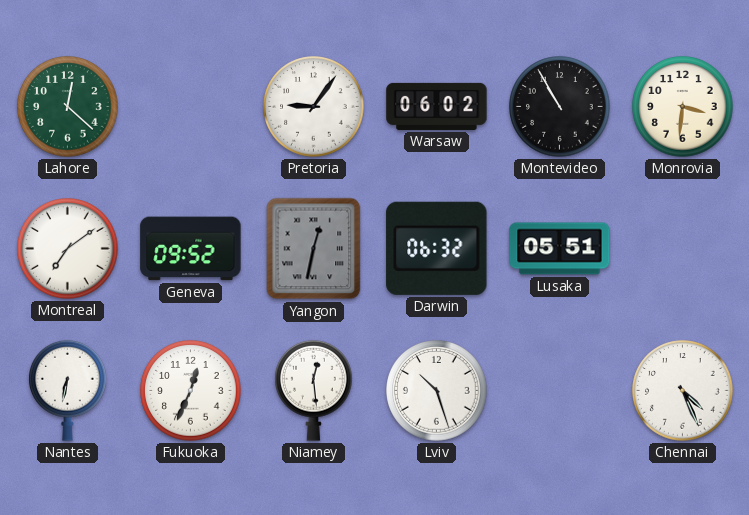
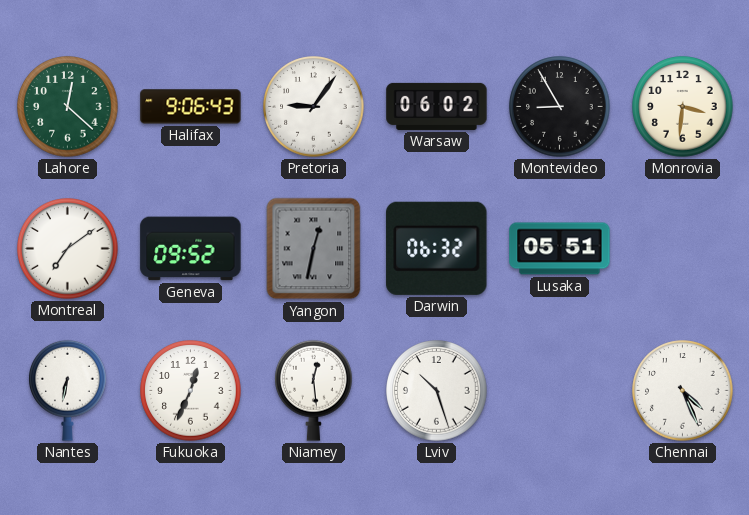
Halifax: none -> 9:06
Montevideo: 10:55 -> 8:55
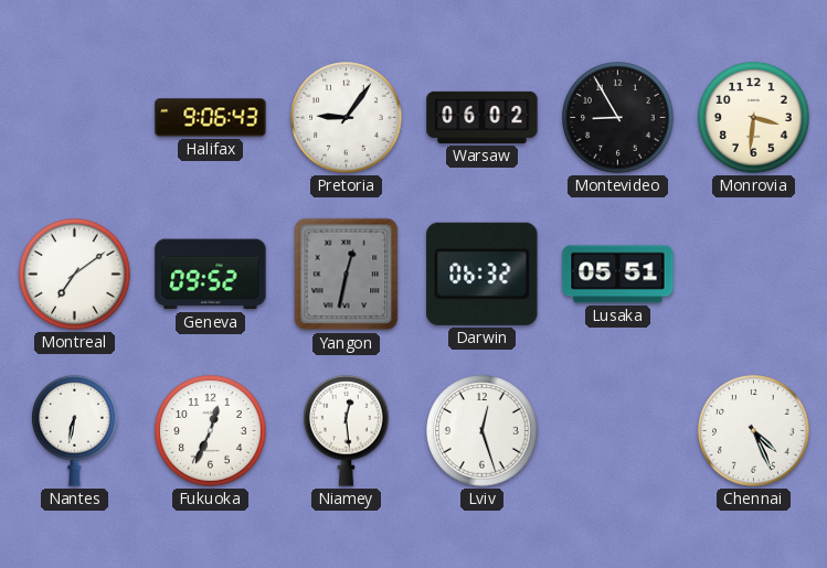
Lahore: 12:22 -> none
Lviv: 10:27 -> 12:27
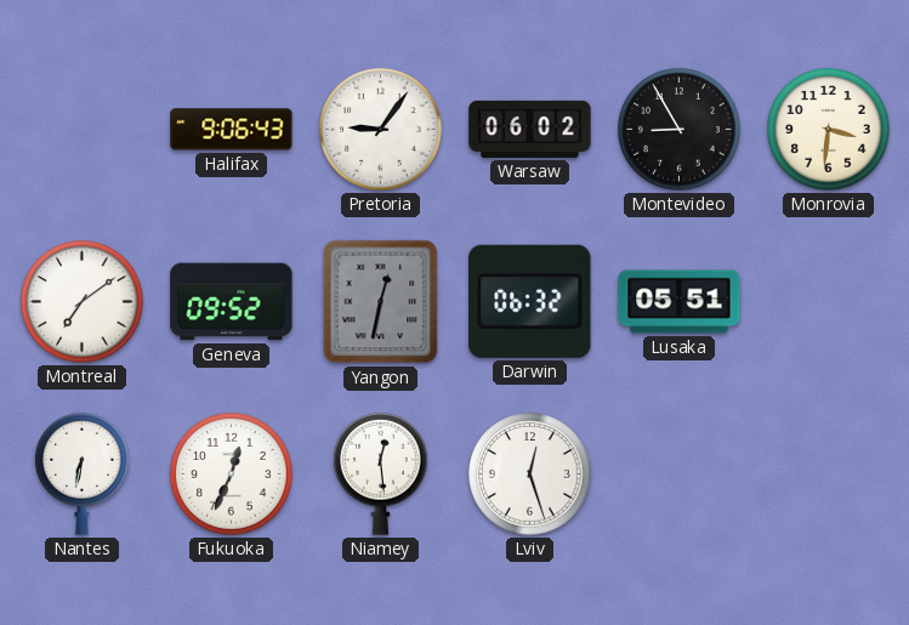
Chennai: 4:26 -> none
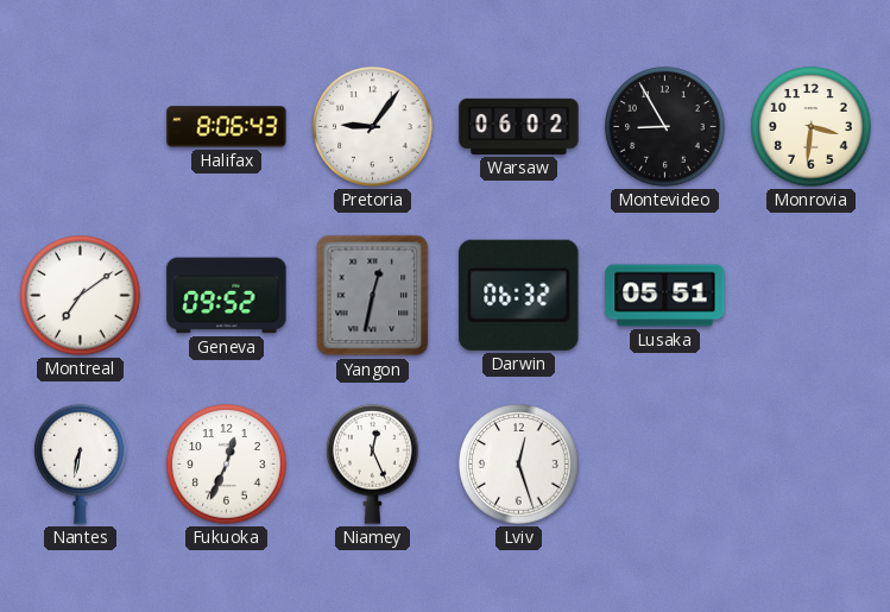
Halifax: 9:06 -> 8:06
Niamey: 12:29 -> 12:26
